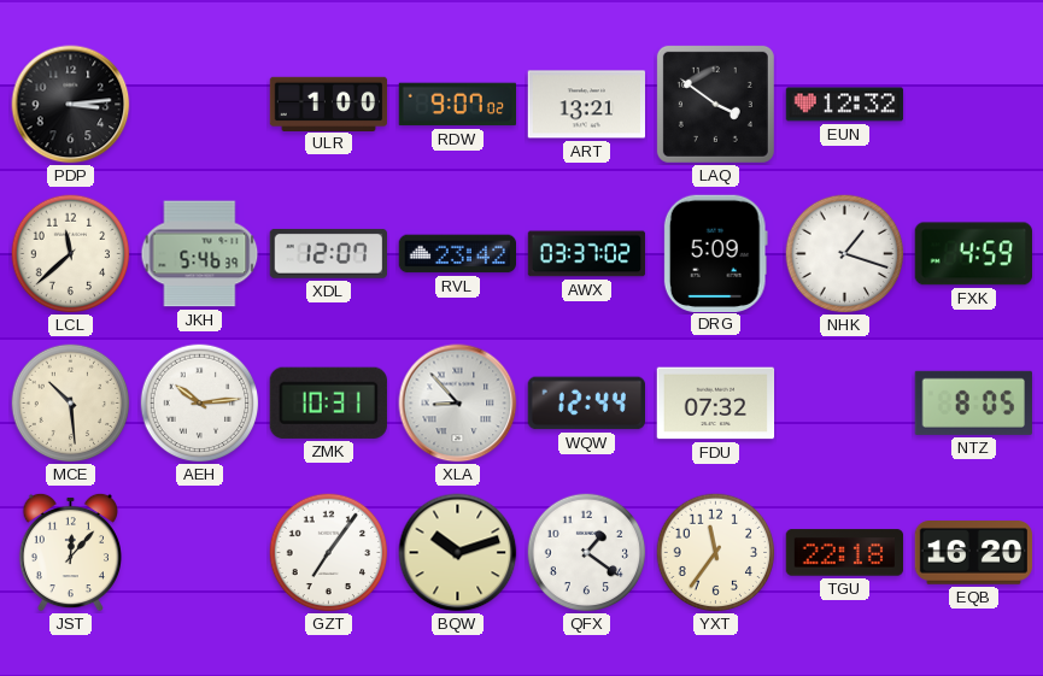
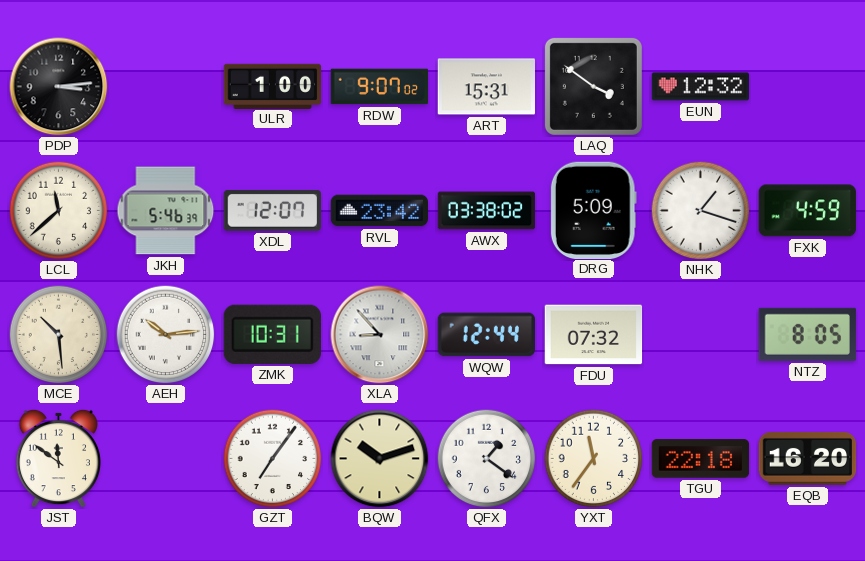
ART: 13:21 -> 15:31
AWX: 03:37 -> 03:38
JST: 12:07 -> 11:51
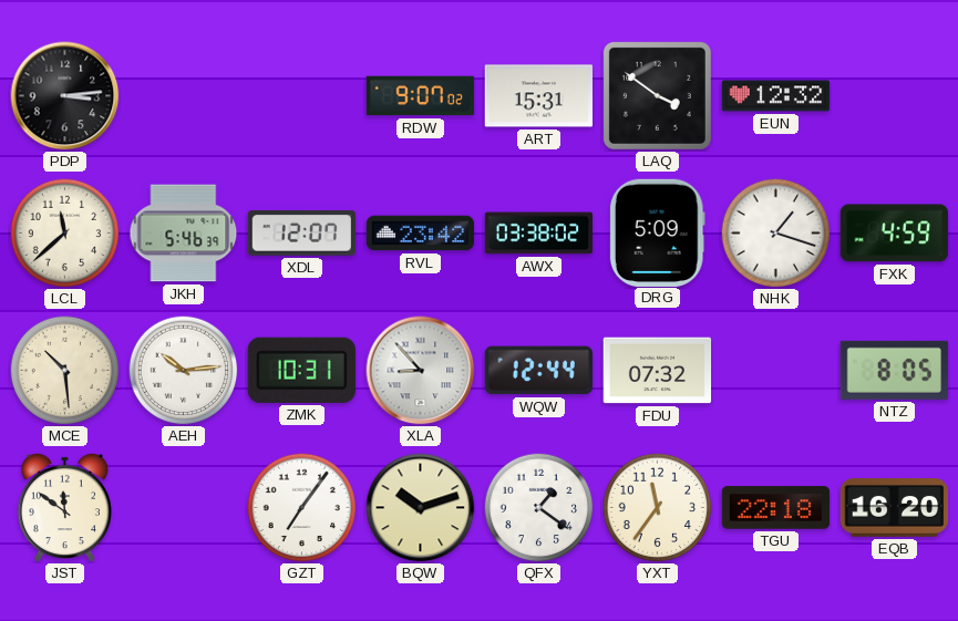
ULR: 1:00 -> none
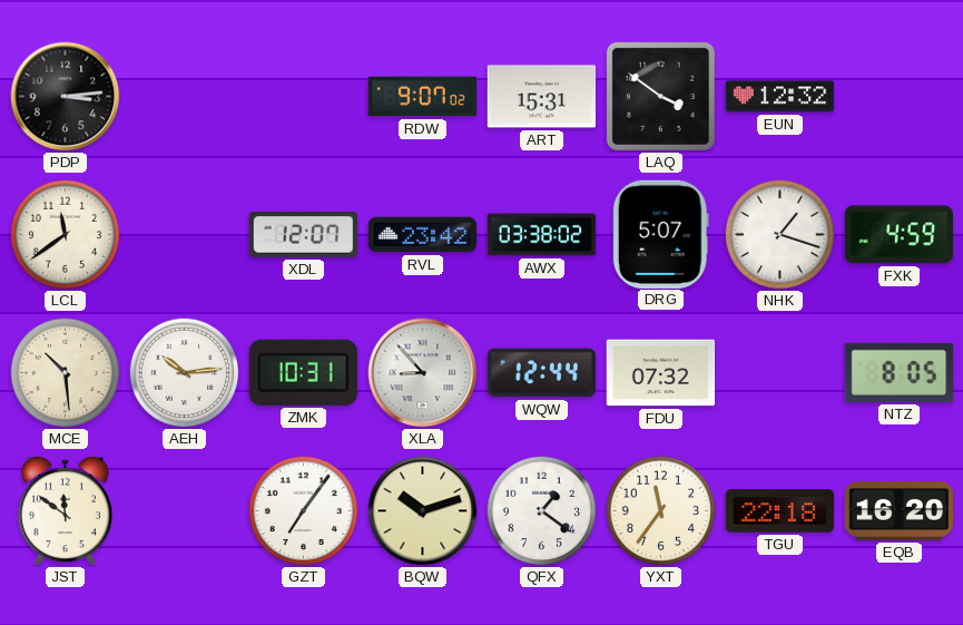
LCL: 11:38 -> 11:39
JKH: 5:46 -> none
DRG: 5:09 -> 5:07
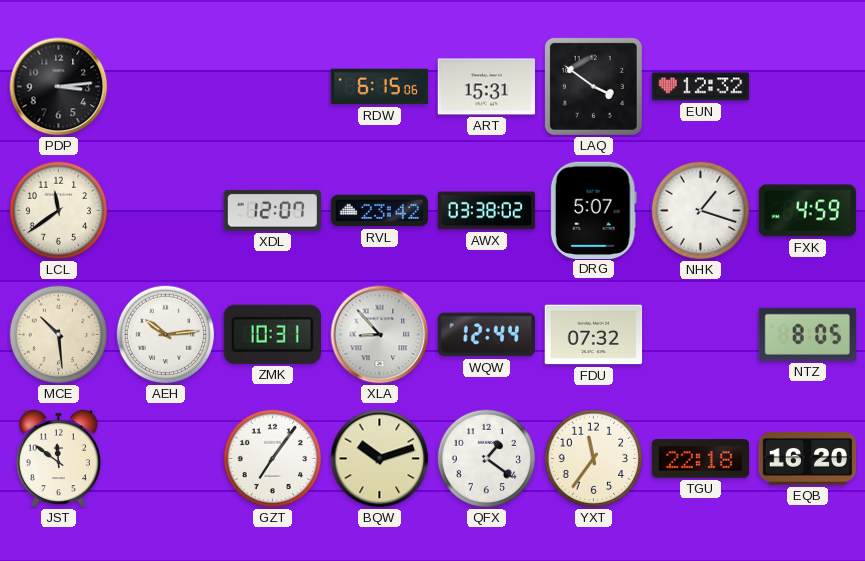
RDW: 9:07 -> 6:15
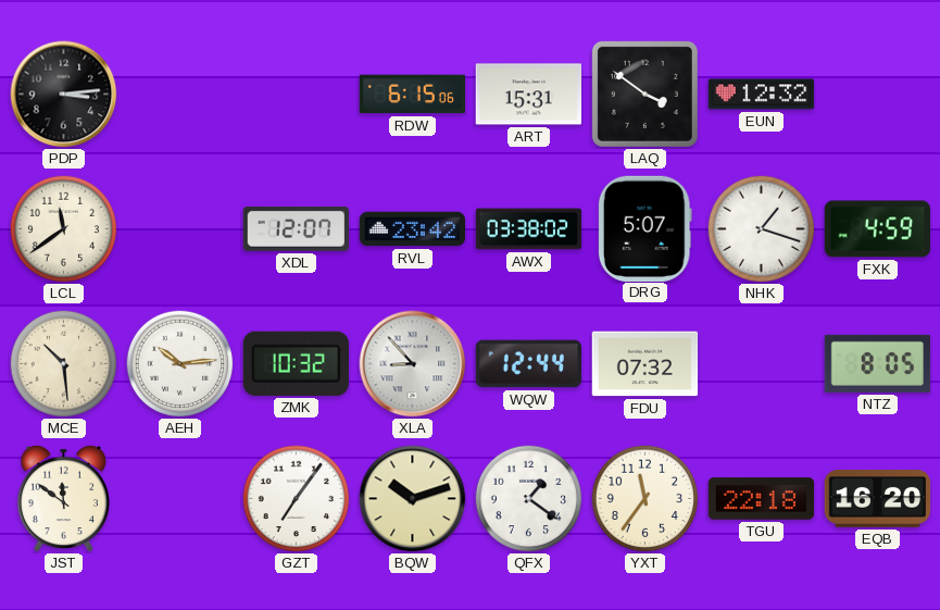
ZMK: 10:31 -> 10:32
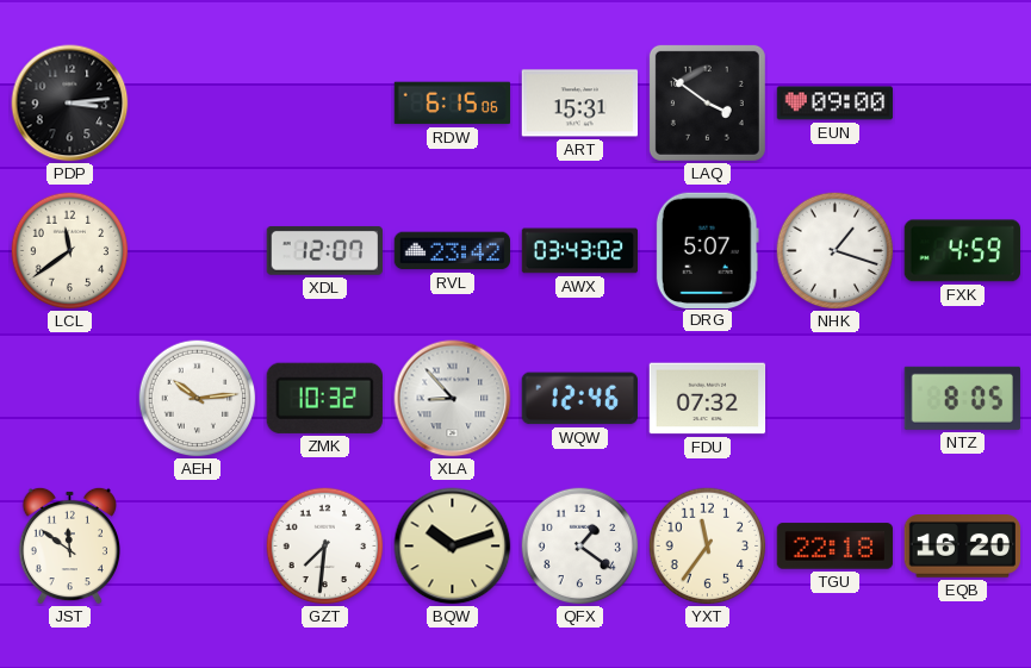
EUN: 12:32 -> 09:00
AWX: 03:38 -> 03:43
MCE: 10:29 -> none
WQW: 12:44 -> 12:46
GZT: 7:06 -> 7:31
